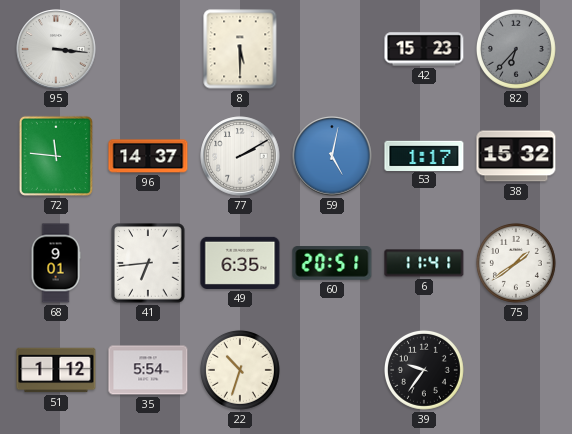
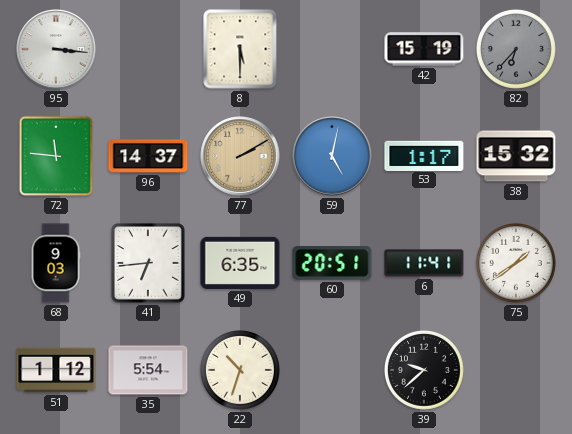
42: 15:23 -> 15:19
77 dial: white -> champagne
68: 9:01 -> 9:03
39: 9:36 -> 9:38
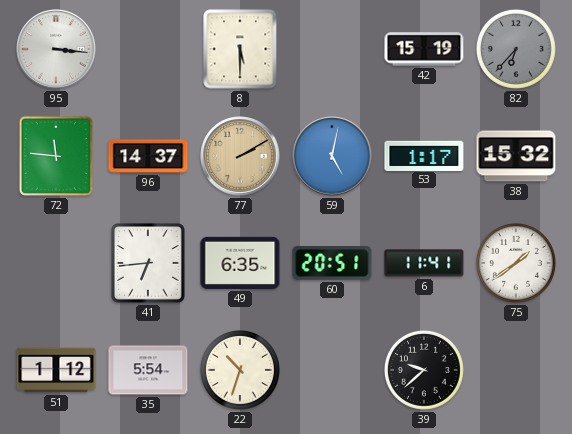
68: 9:03 -> none
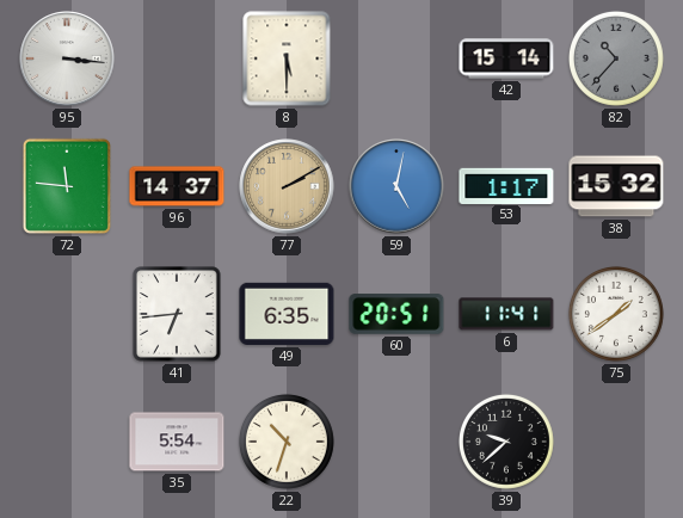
42: 15:19 -> 15:14
82: 6:37 -> 10:37
51: 1:12 -> none
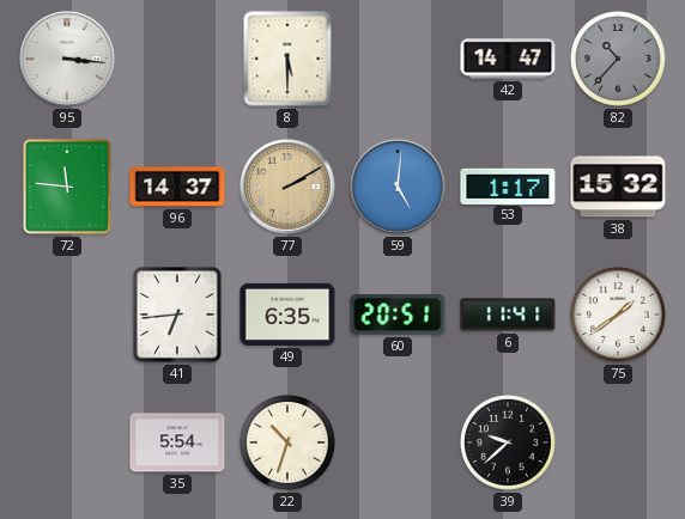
42: 15:14 -> 14:47
59: 5:02 -> 5:01
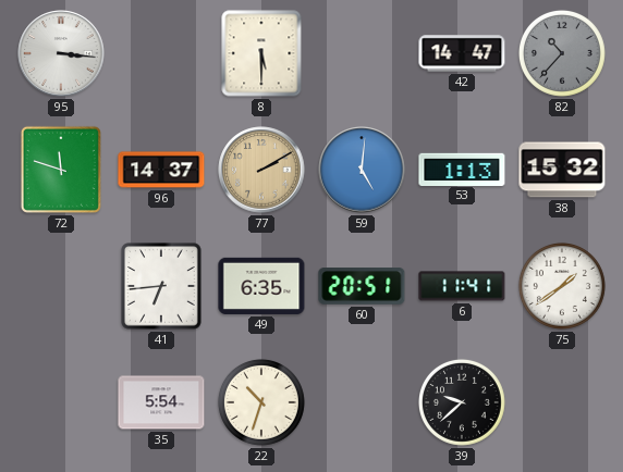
72: 11:46 -> 11:48
53: 1:17 -> 1:13
